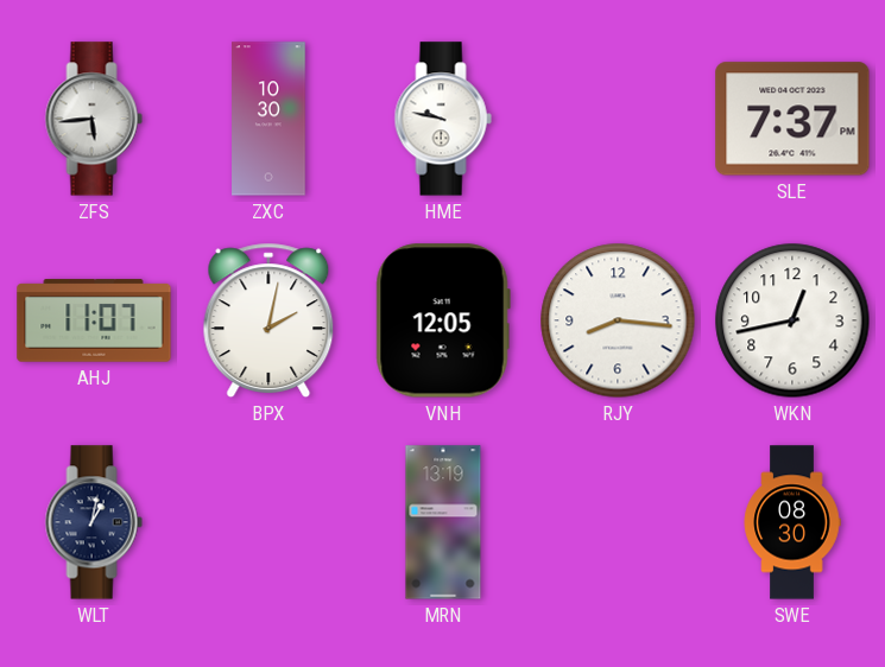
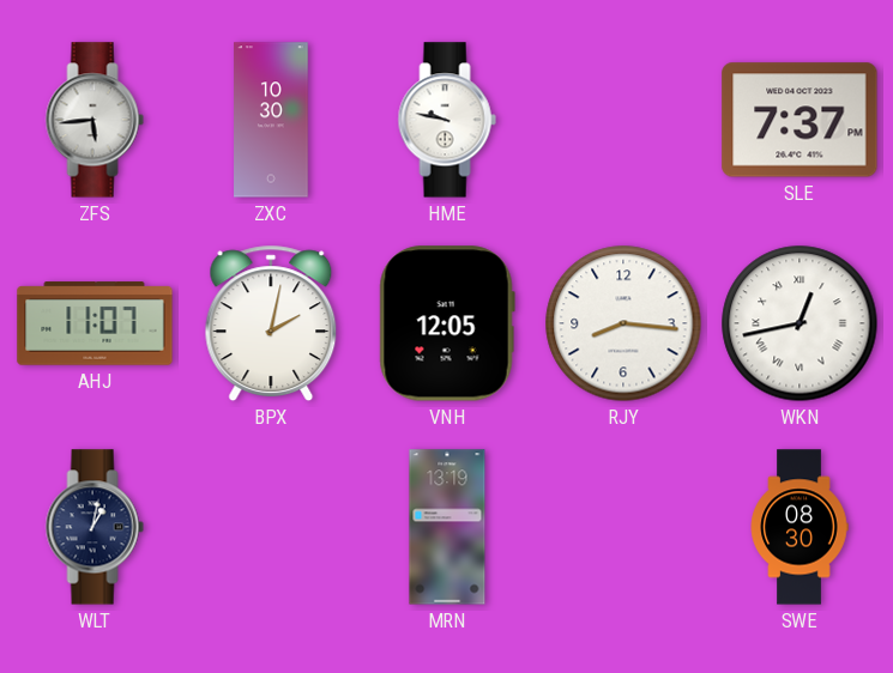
WKN numerals: Arabic -> Roman
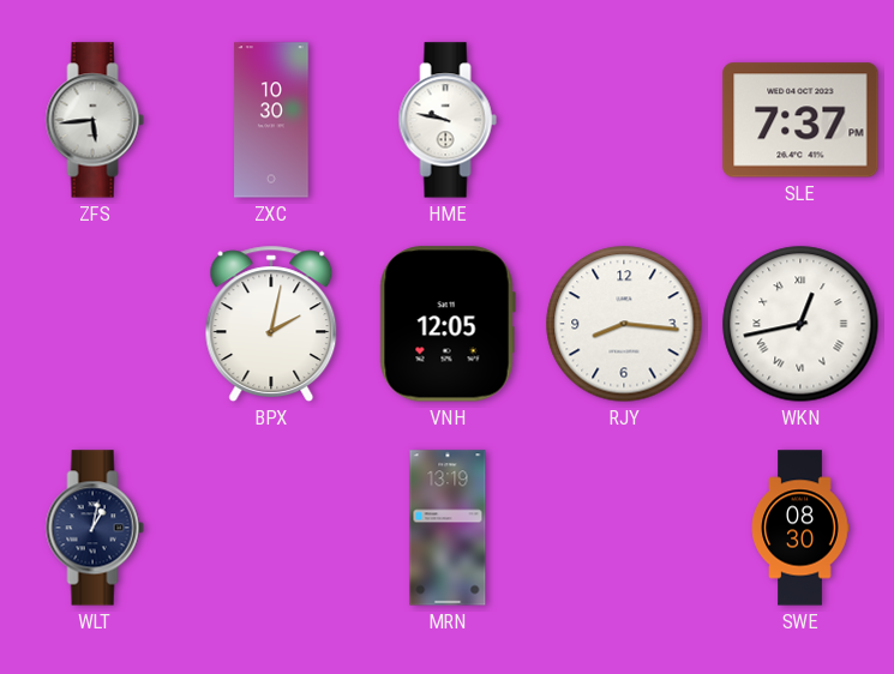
AHJ: 11:07 -> none
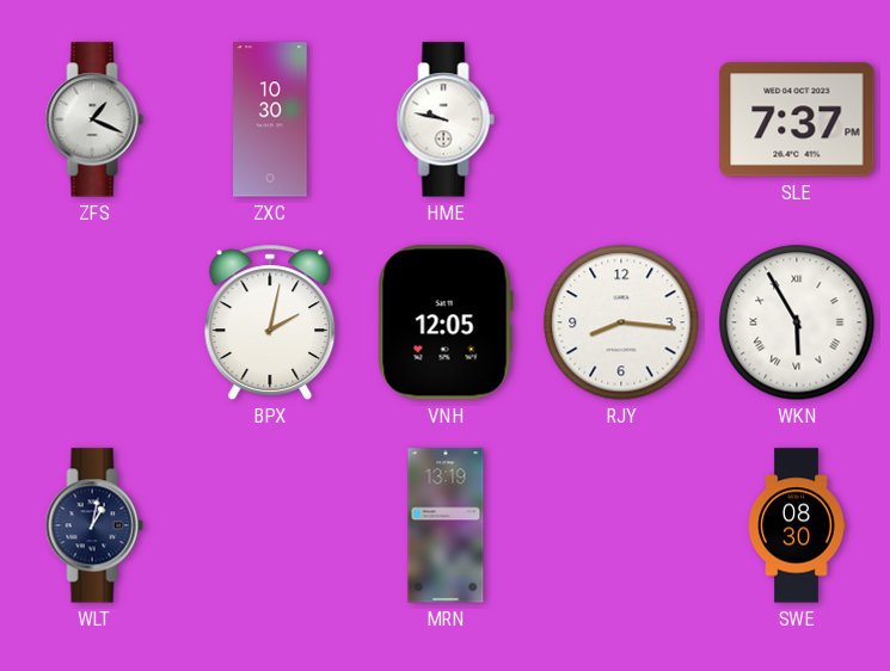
ZFS: 5:44 -> 1:19
WKN: 12:43 -> 5:55
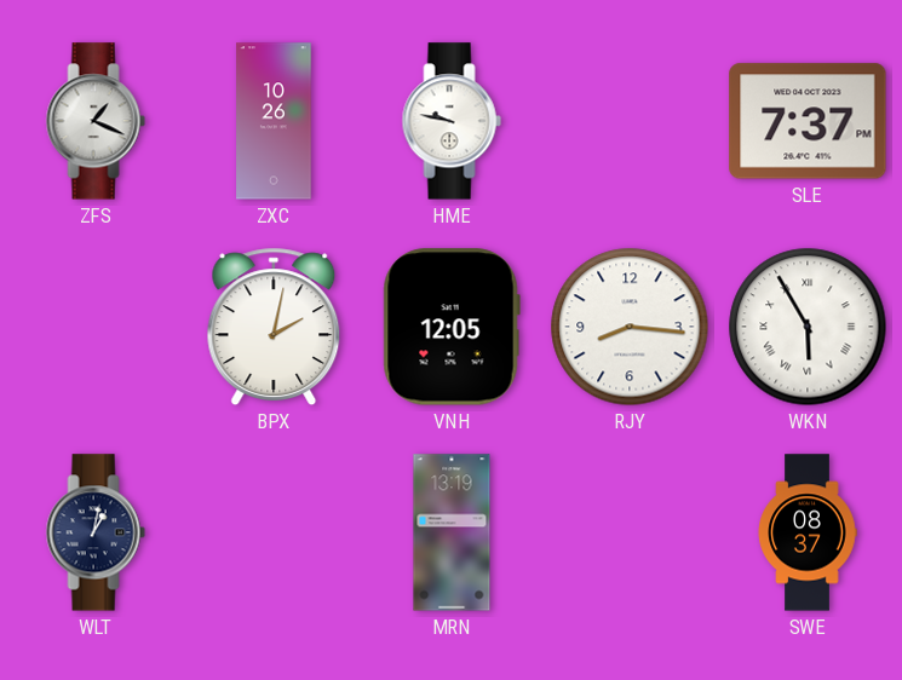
ZXC: 10:30 -> 10:26
SWE: 08:30 -> 08:37
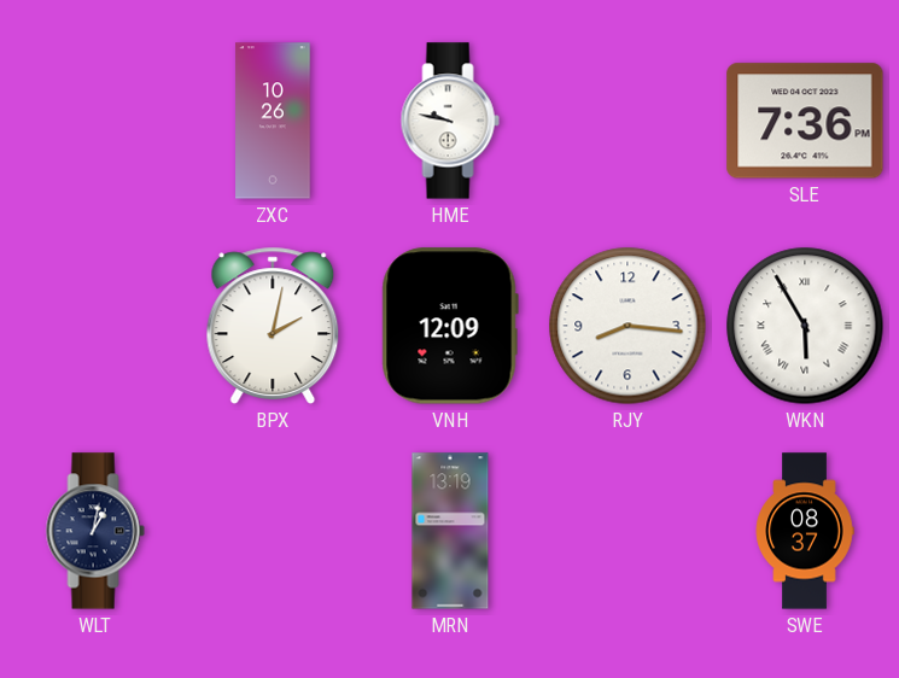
ZFS: 1:19 -> none
SLE: 7:37 -> 7:36
VNH: 12:05 -> 12:09
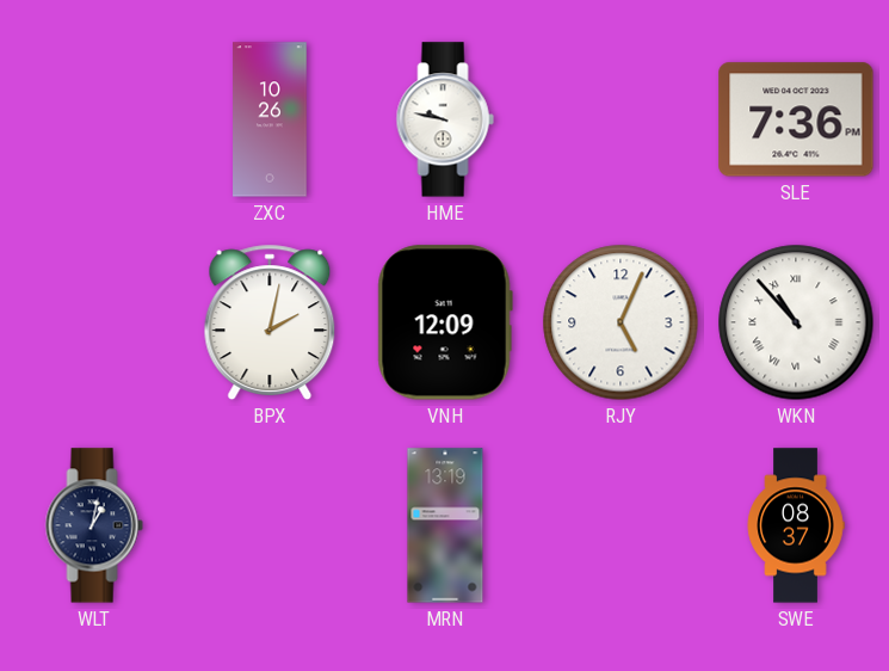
RJY: 8:16 -> 5:04
WKN: 5:55 -> 10:53
